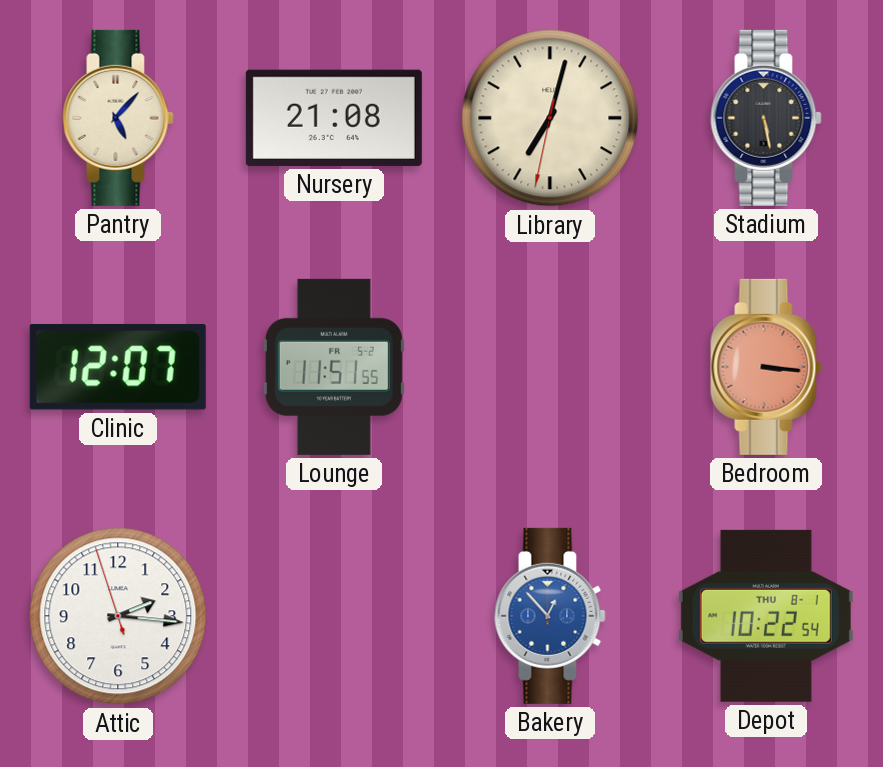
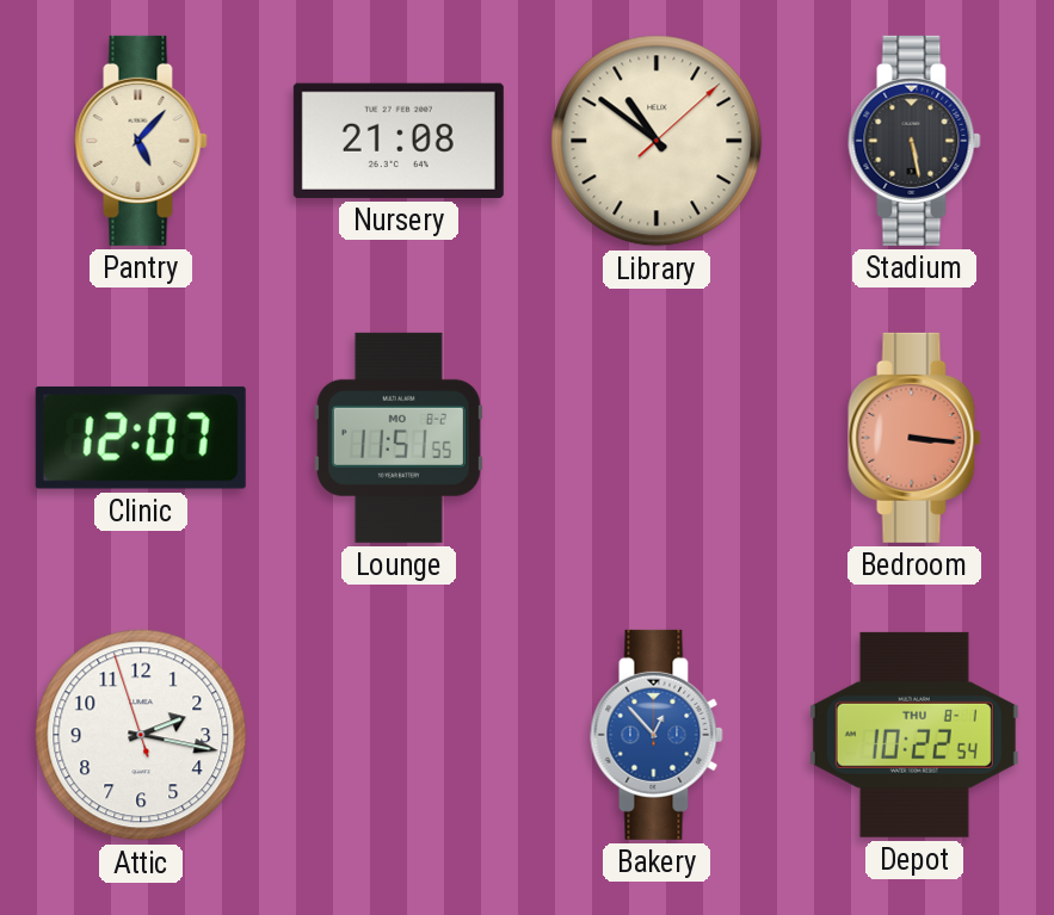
Library: 7:02 -> 10:51
Lounge date: FR 5-2 -> MO 8-2
Attic: 2:15 -> 2:16
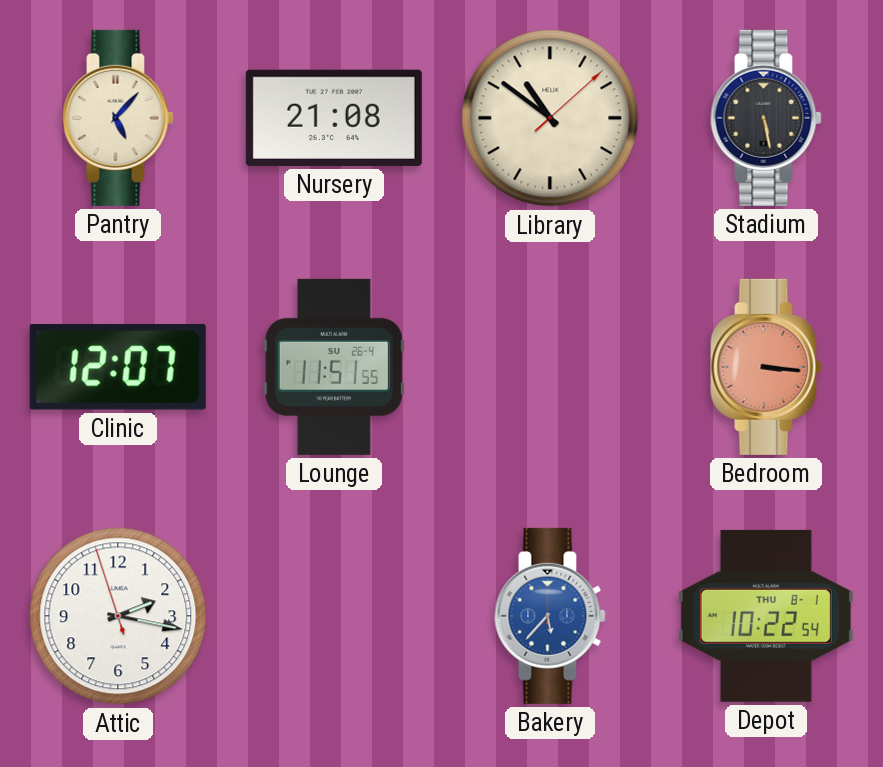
Lounge date: MO 8-2 -> SU 26-4
Bakery: 12:53 -> 5:37
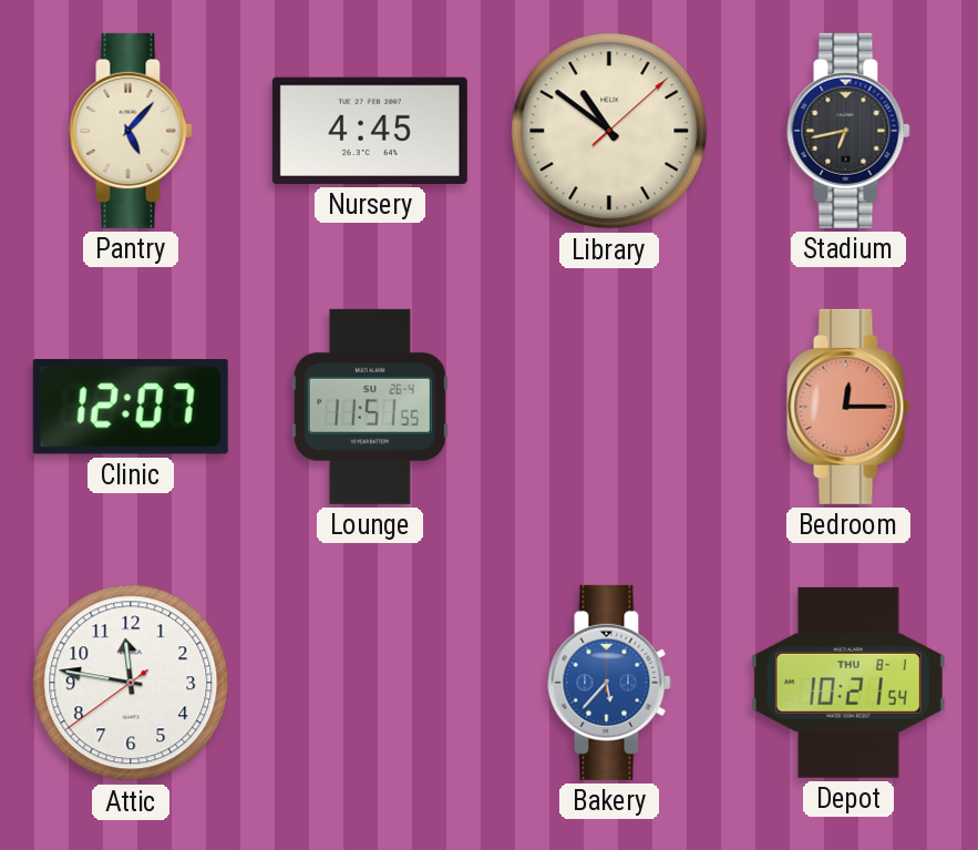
Nursery: 21:08 -> 4:45
Stadium: 5:28 -> 6:43
Bedroom: 3:16 -> 12:15
Attic: 2:16 -> 11:46
Depot: 10:22 -> 10:21
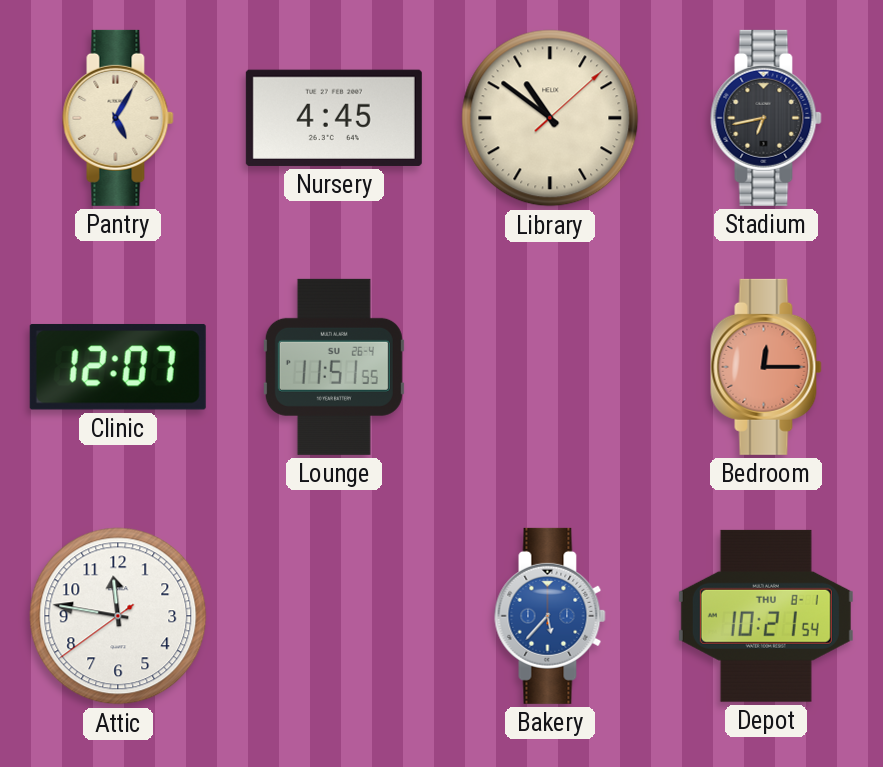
Pantry: 5:07 -> 5:05
